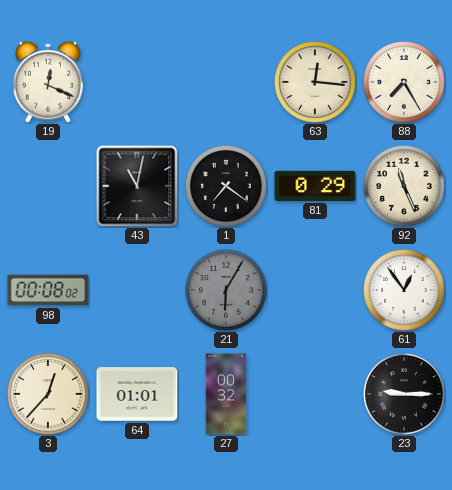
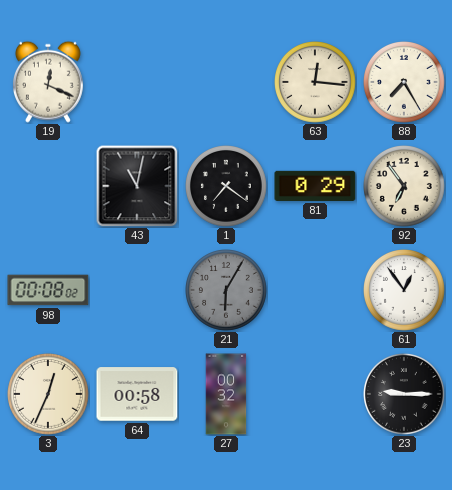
92: 11:26 -> 6:54
3: 12:37 -> 12:34
64: 01:01 -> 00:58
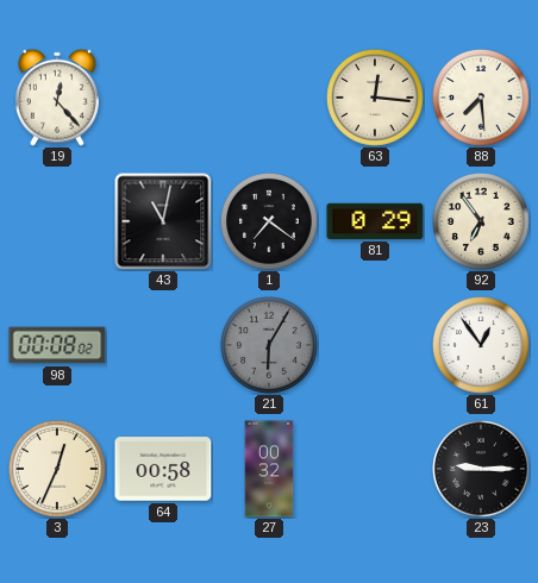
19: 12:19 -> 12:23
88: 7:25 -> 7:29
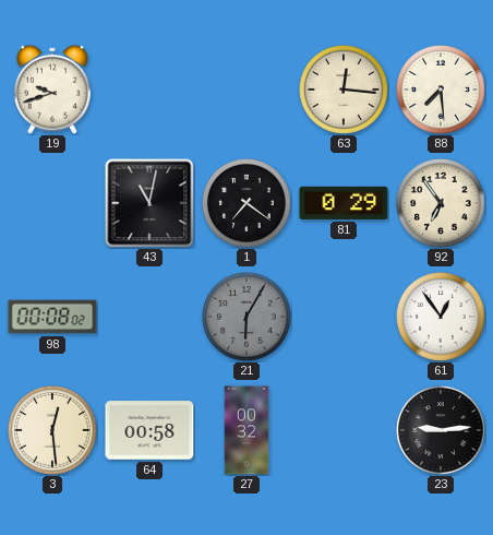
19: 12:23 -> 9:42
3: 12:34 -> 12:29
23: 9:15 -> 9:14
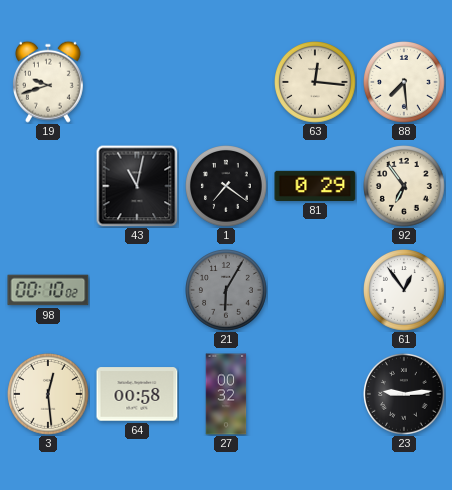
98: 00:08 -> 00:10
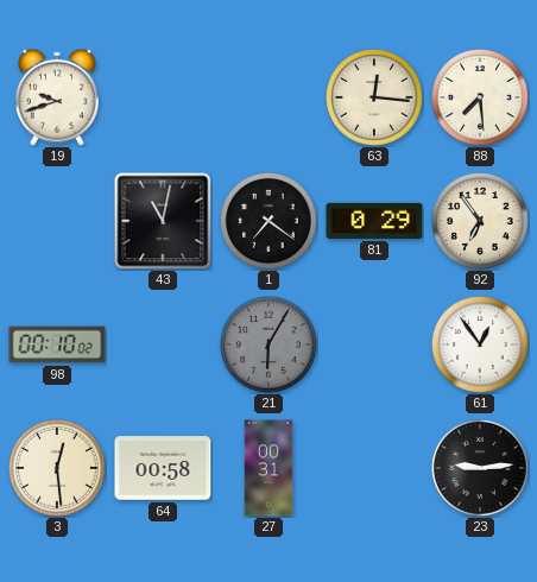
27: 00:32 -> 00:31
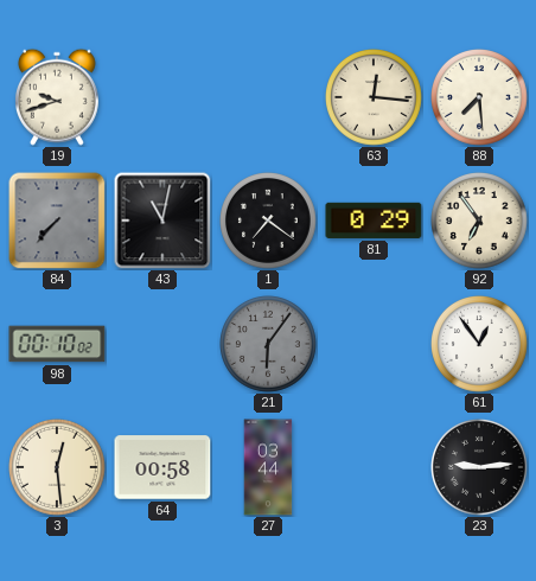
84: none -> 7:37
21: 6:05 -> 6:06
27: 00:31 -> 03:44
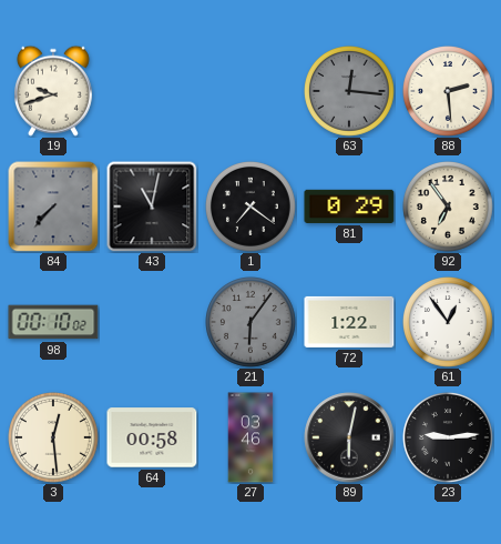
63 dial: cream -> grey
88: 7:29 -> 2:29
72: none -> 1:22
27: 03:44 -> 03:46
89: none -> 6:02
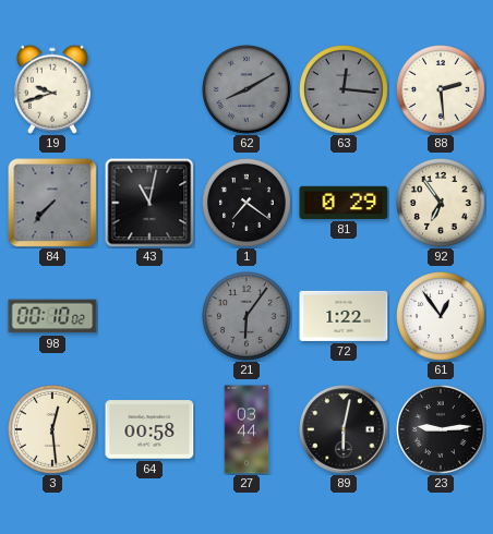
62: none -> 8:10
27: 03:46 -> 03:44
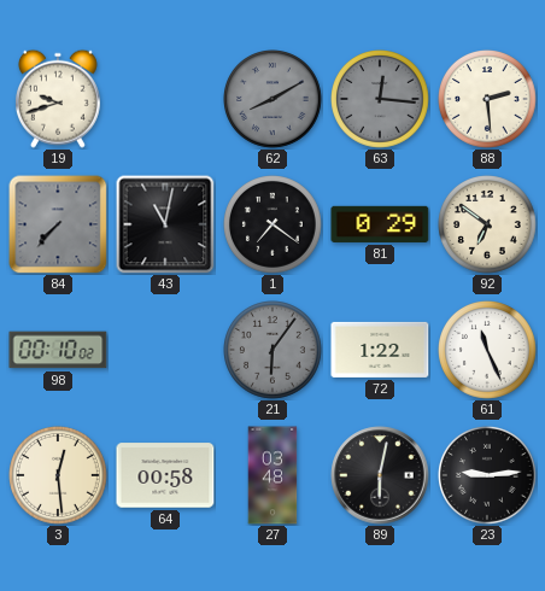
92: 6:54 -> 6:51
61: 12:54 -> 11:26
27: 03:44 -> 03:48
